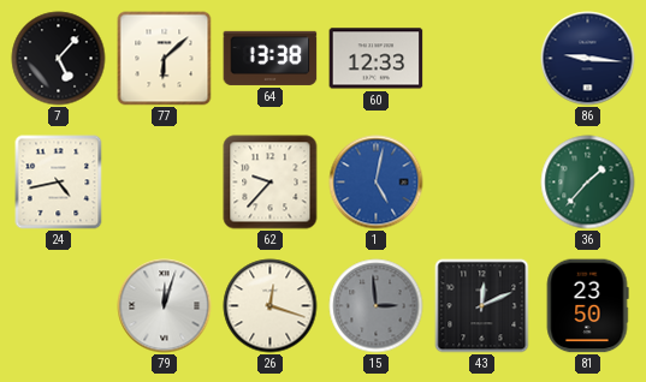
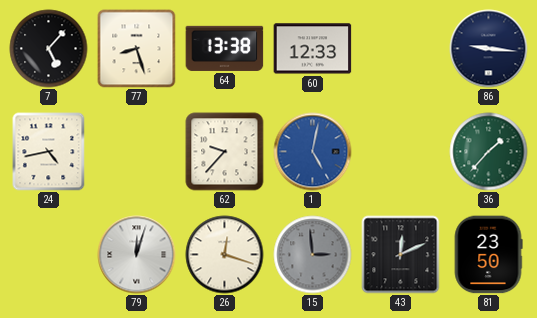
77: 6:08 -> 8:27
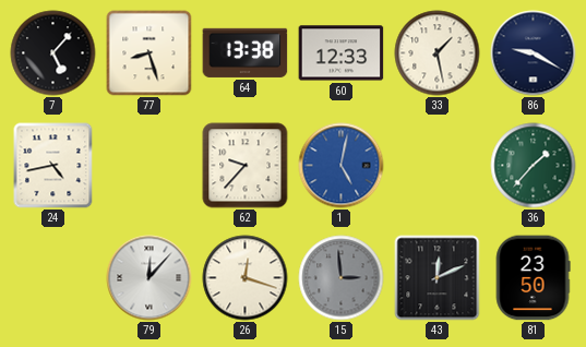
33: none -> 1:28
86: 9:16 -> 9:20
79: 12:03 -> 12:07
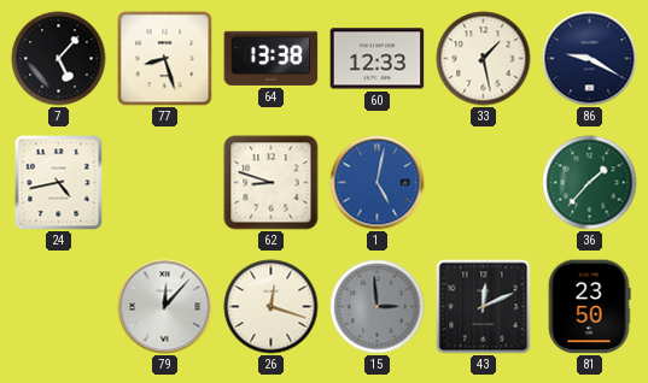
62: 9:37 -> 8:48
